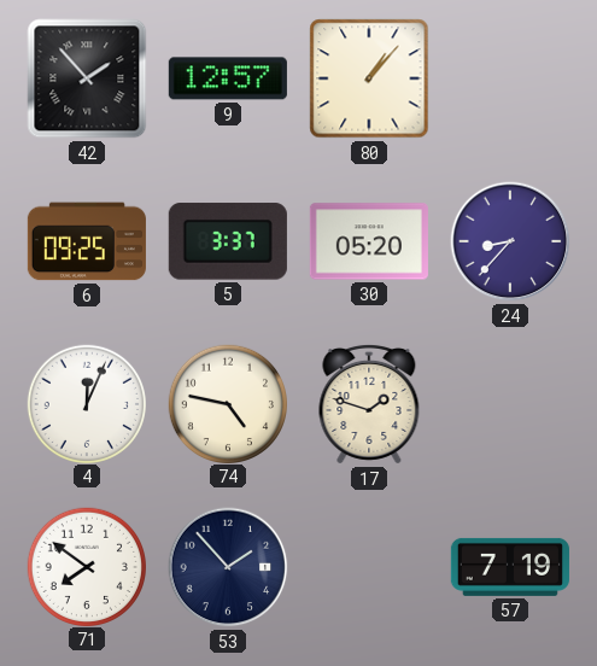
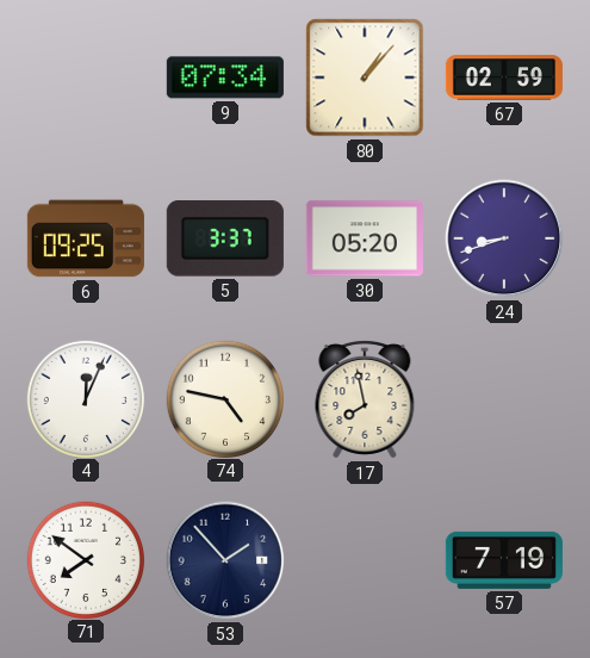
42: 1:53 -> none
9: 12:57 -> 07:34
67: none -> 02:59
24: 8:37 -> 8:42
17: 1:48 -> 7:58
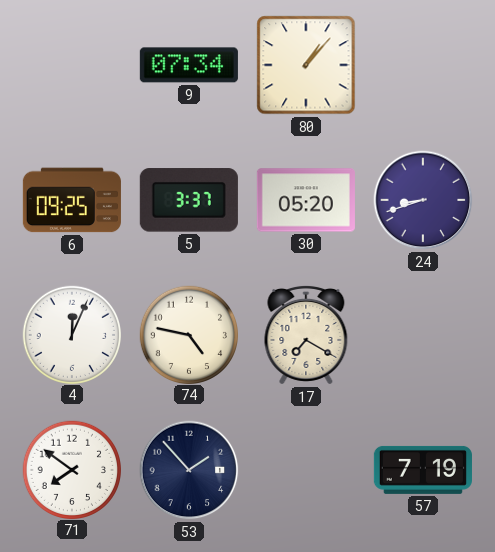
67: 02:59 -> none
17: 7:58 -> 7:20
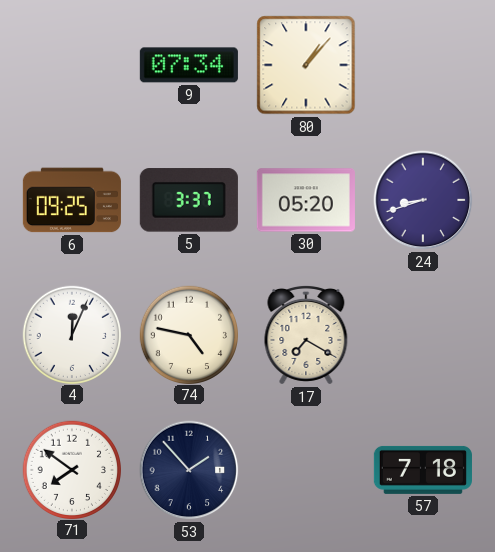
57: 7:19 -> 7:18
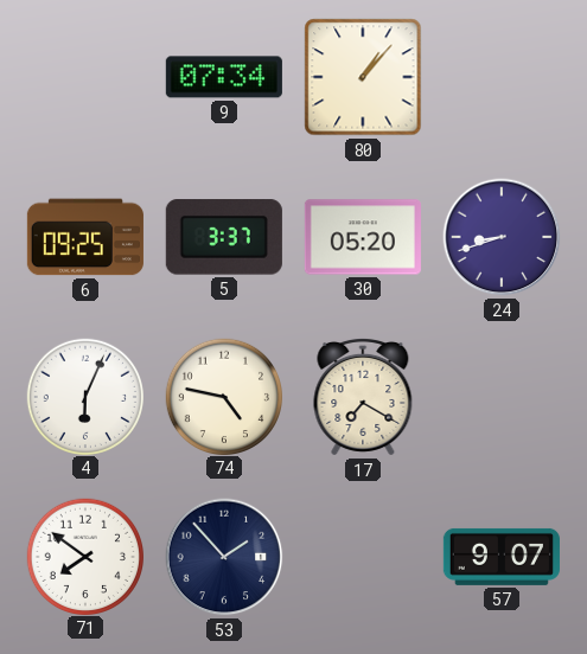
4: 12:04 -> 6:04
57: 7:18 -> 9:07
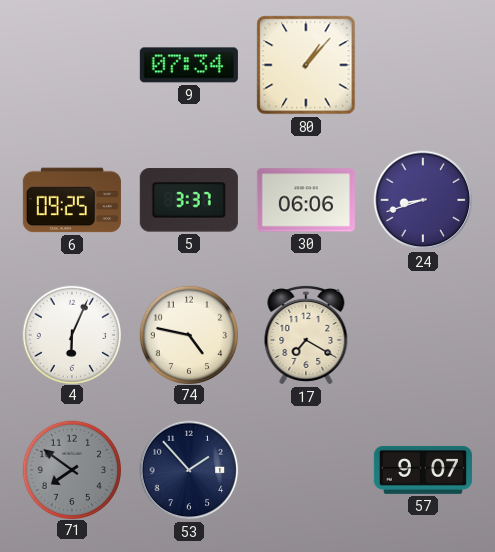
30: 05:20 -> 06:06
71 dial: white -> grey
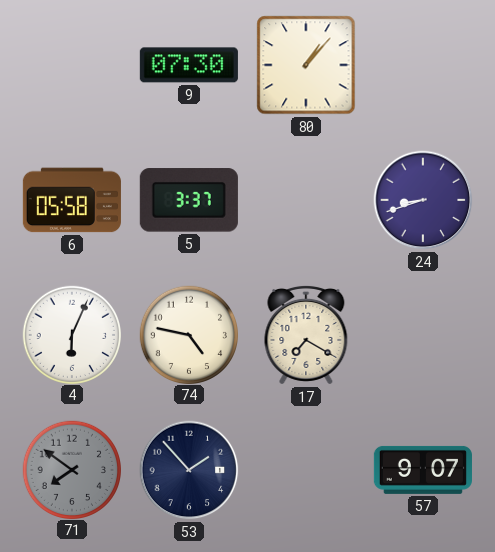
9: 07:34 -> 07:30
6: 09:25 -> 05:58
30: 06:06 -> none
